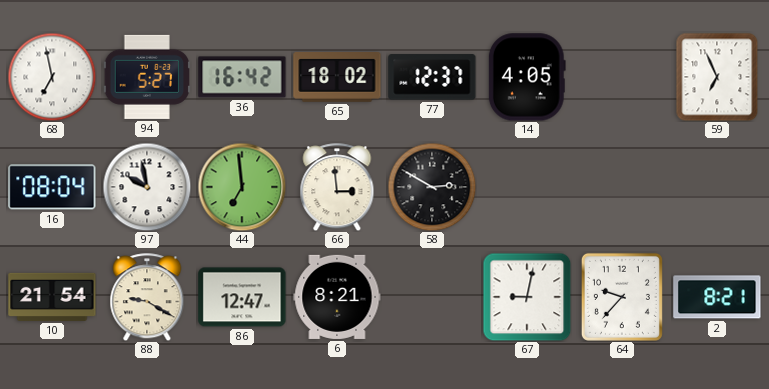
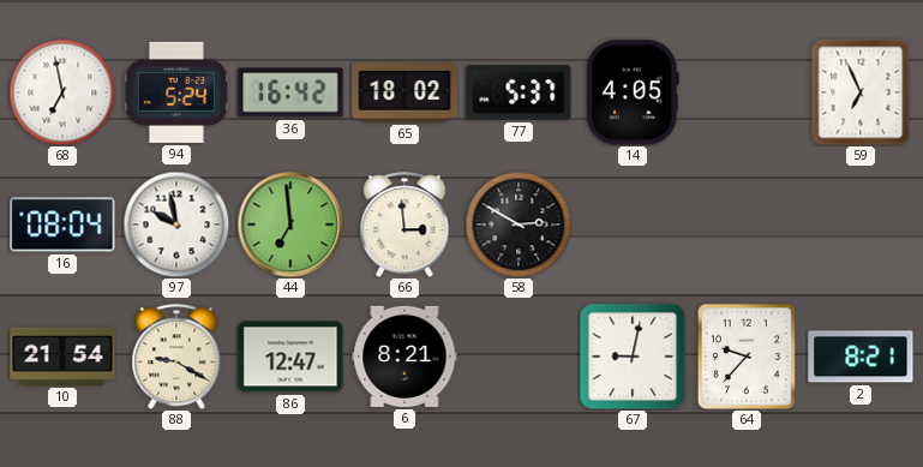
94: 5:27 -> 5:24
77: 12:37 -> 5:37
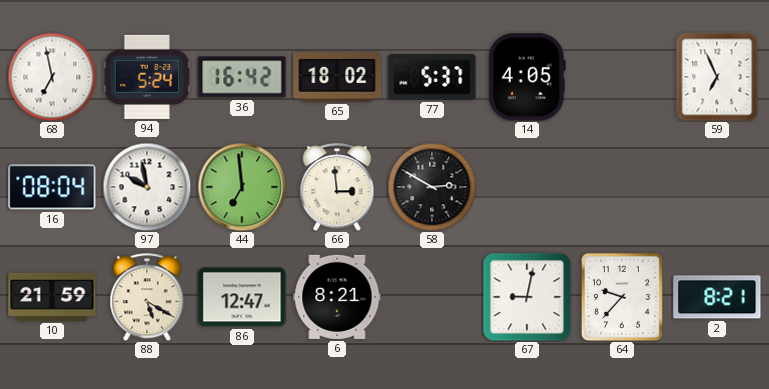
10: 21:54 -> 21:59
88: 9:20 -> 5:20
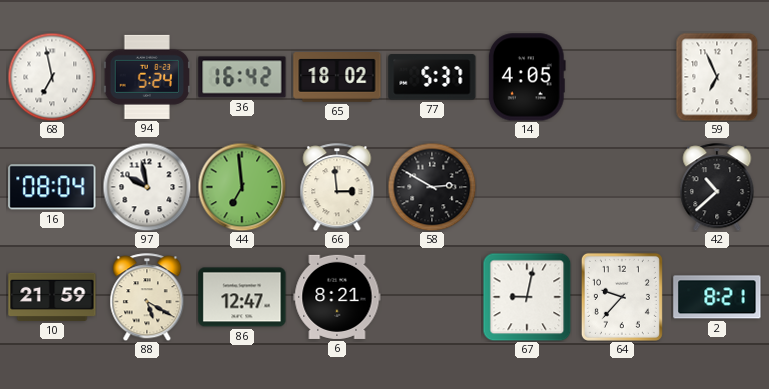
42: none -> 10:38
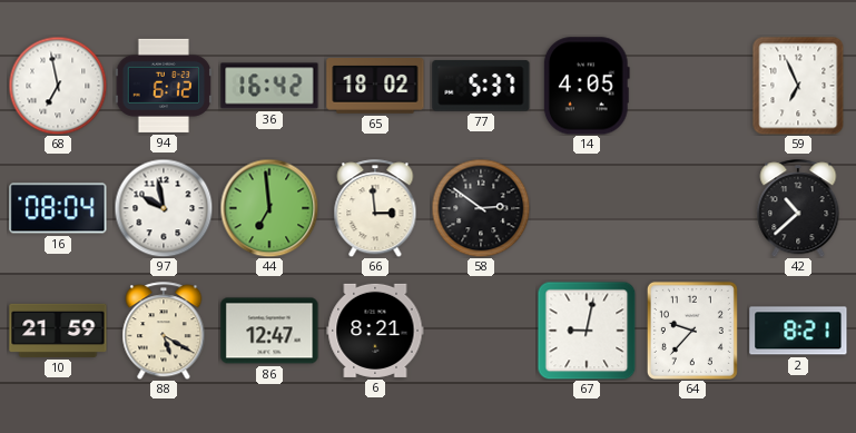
94: 5:24 -> 6:12
58: 2:50 -> 2:51
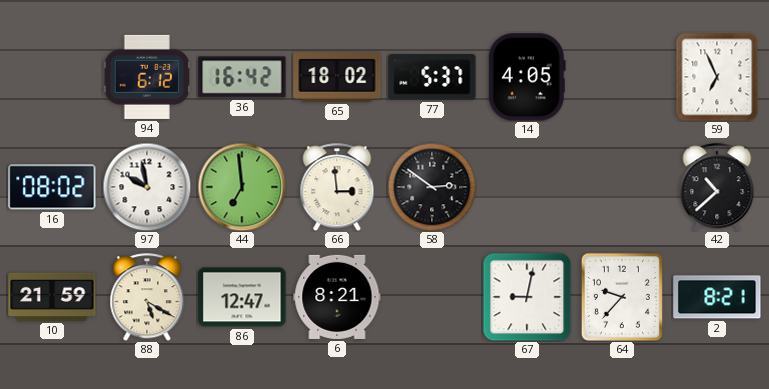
68: 6:58 -> none
16: 08:04 -> 08:02
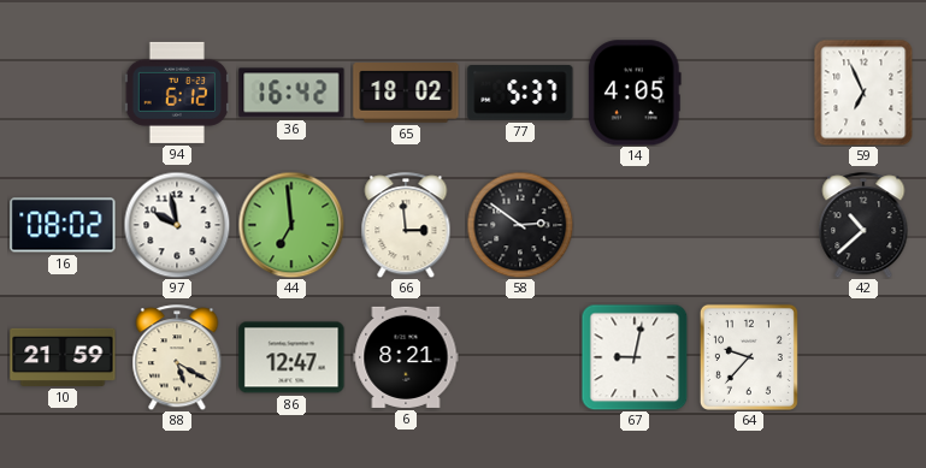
2: 8:21 -> none
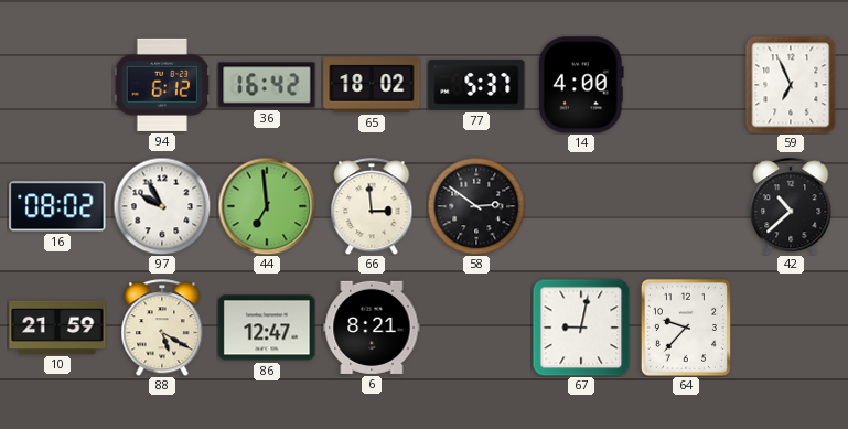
14: 4:05 -> 4:00
97: 9:58 -> 9:55
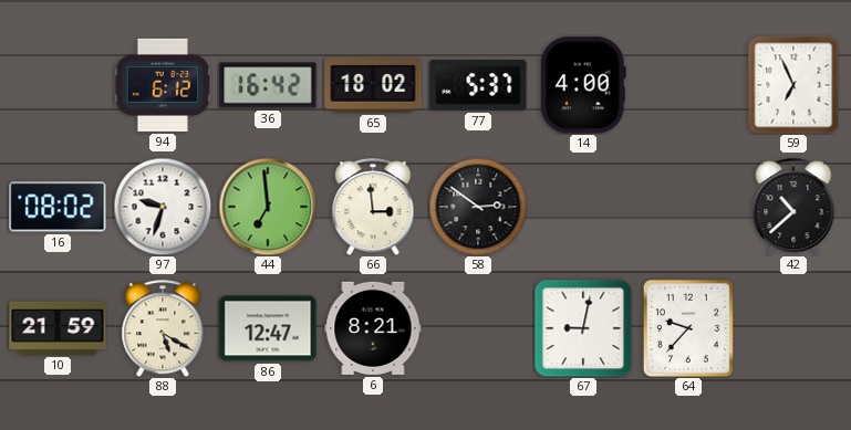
97: 9:55 -> 9:33
